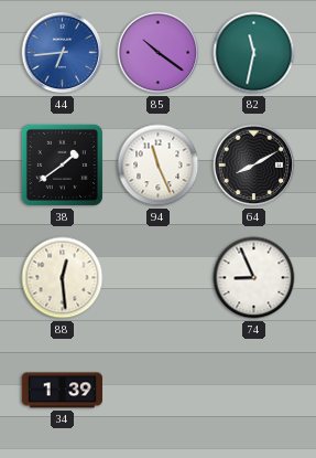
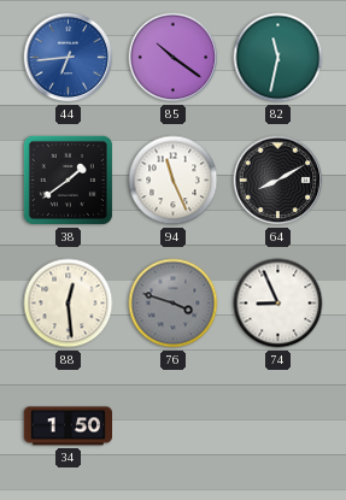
76: none -> 3:48
34: 1:39 -> 1:50
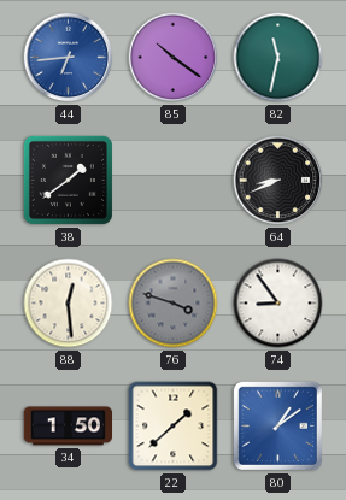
94: 11:26 -> none
64: 8:10 -> 8:41
74: 8:56 -> 8:54
22: none -> 1:38
80: none -> 1:09
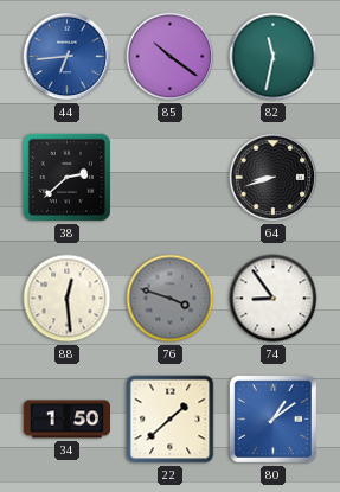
38: 1:39 -> 2:38
64: 8:41 -> 8:42
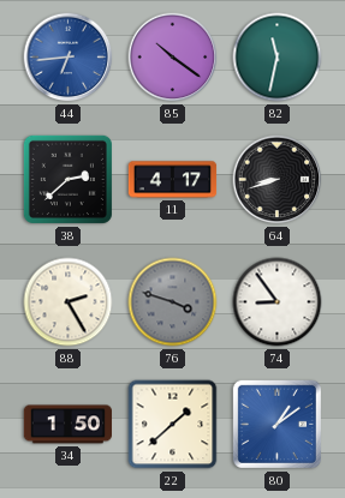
11: none -> 4:17
88: 12:29 -> 2:25
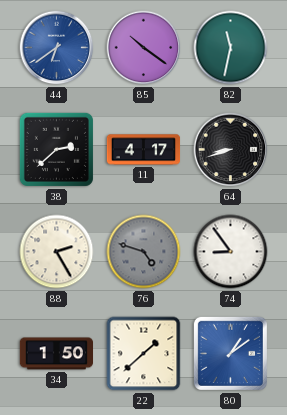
44: 6:44 -> 6:39
76: 3:48 -> 4:48
